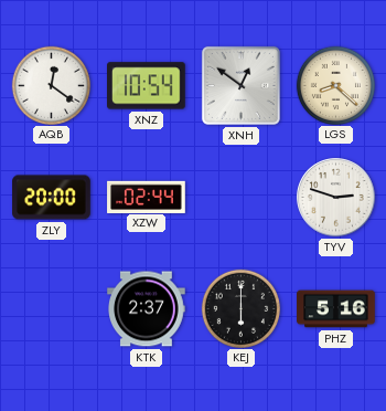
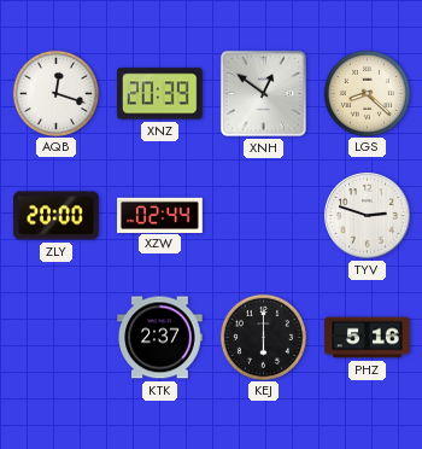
AQB: 12:21 -> 12:18
XNZ: 10:54 -> 20:39
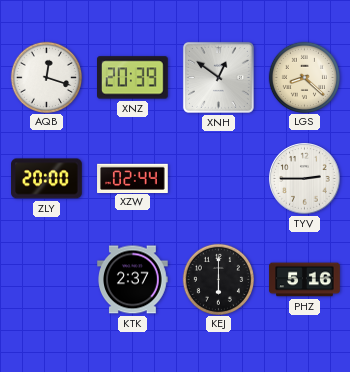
TYV: 2:48 -> 2:45
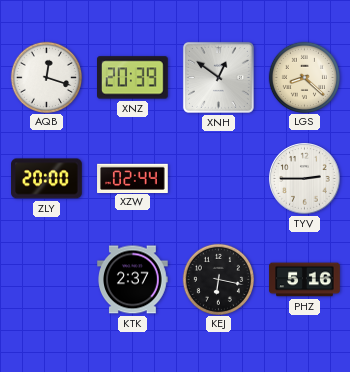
KEJ: 6:00 -> 6:17
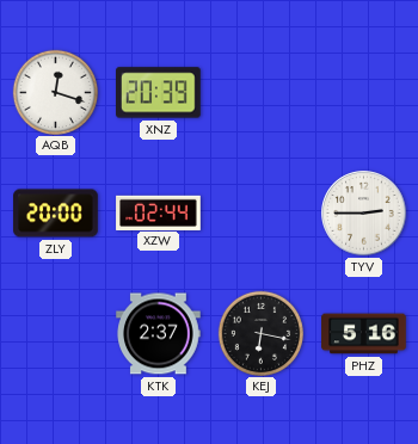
XNH: 12:51 -> none
LGS: 8:22 -> none
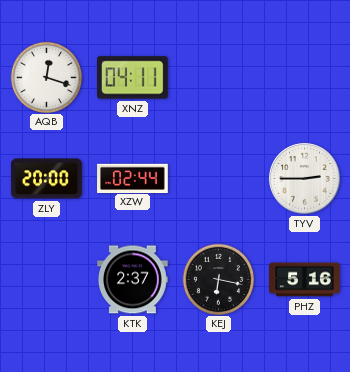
XNZ: 20:39 -> 04:11
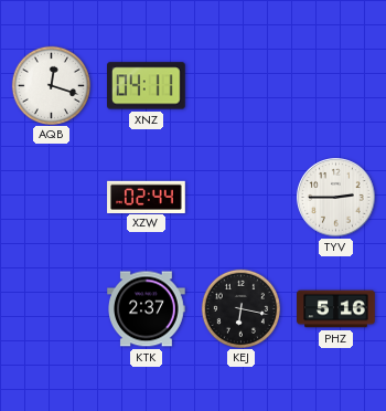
ZLY: 20:00 -> none
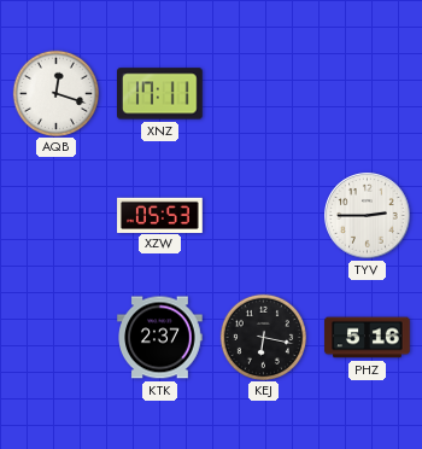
XNZ: 04:11 -> 17:11
XZW: 02:44 -> 05:53
